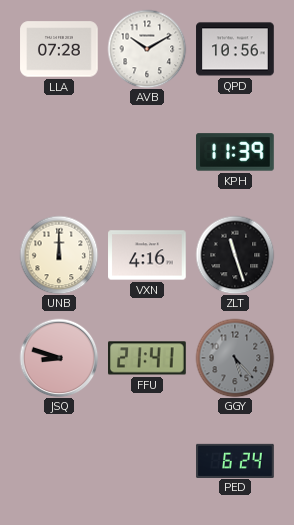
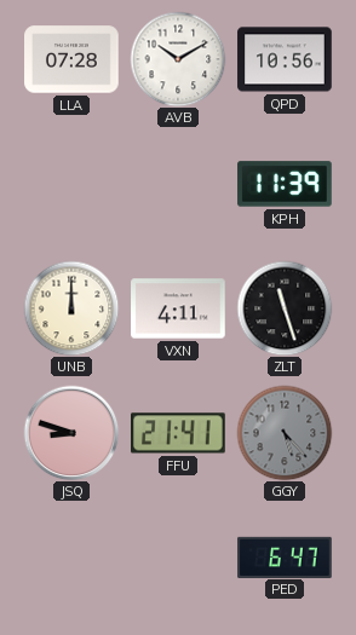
VXN: 4:16 -> 4:11
PED: 6:24 -> 6:47
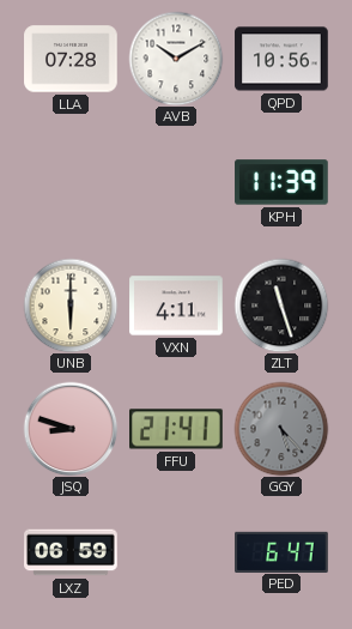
UNB: 12:00 -> 6:00
LXZ: none -> 06:59
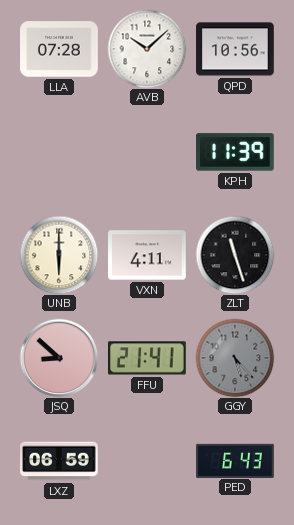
AVB: 10:10 -> 10:08
JSQ: 8:48 -> 8:52
PED: 6:47 -> 6:43
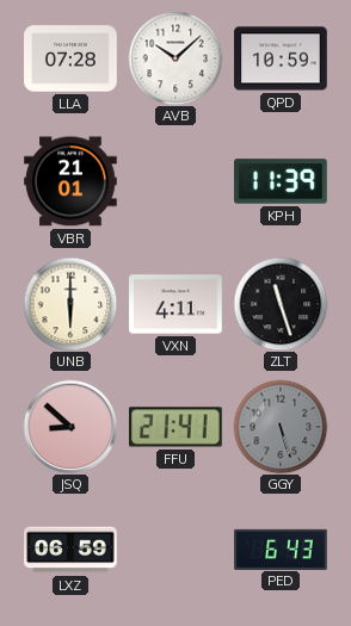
QPD: 10:56 -> 10:59
VBR: none -> 21:01
GGY: 5:23 -> 5:27
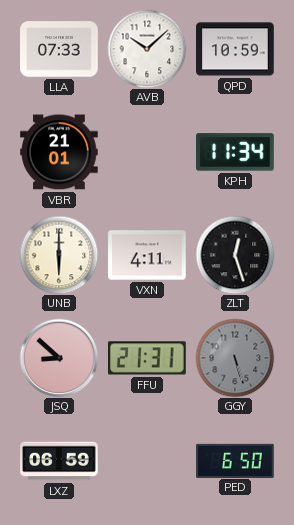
LLA: 07:28 -> 07:33
KPH: 11:39 -> 11:34
ZLT: 11:27 -> 12:27
FFU: 21:41 -> 21:31
PED: 6:43 -> 6:50
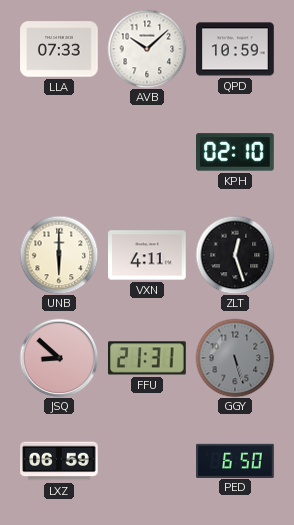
VBR: 21:01 -> none
KPH: 11:34 -> 02:10
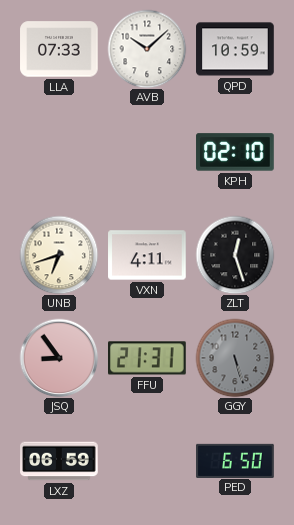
UNB: 6:00 -> 6:42
JSQ: 8:52 -> 8:54
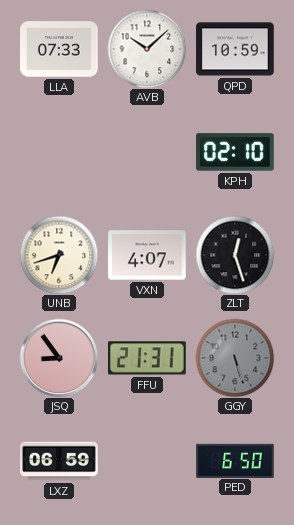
VXN: 4:11 -> 4:07
